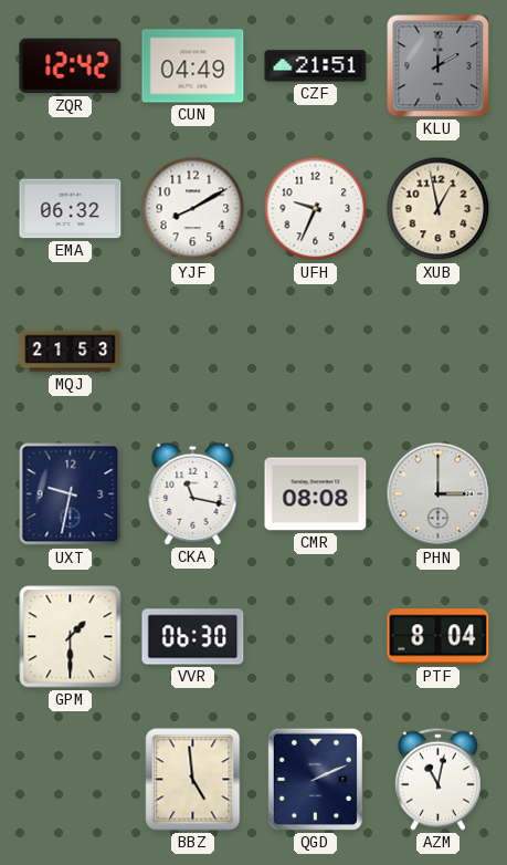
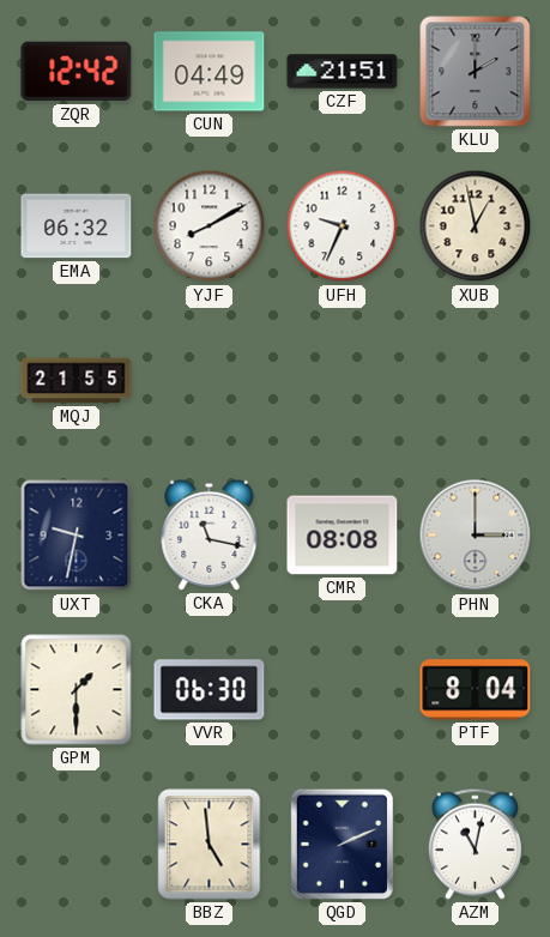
MQJ: 21:53 -> 21:55
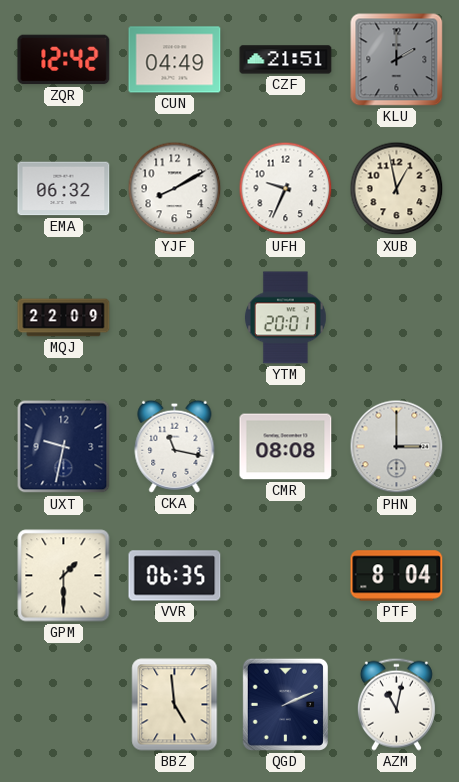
MQJ: 21:55 -> 22:09
YTM: none -> 20:01
VVR: 06:30 -> 06:35
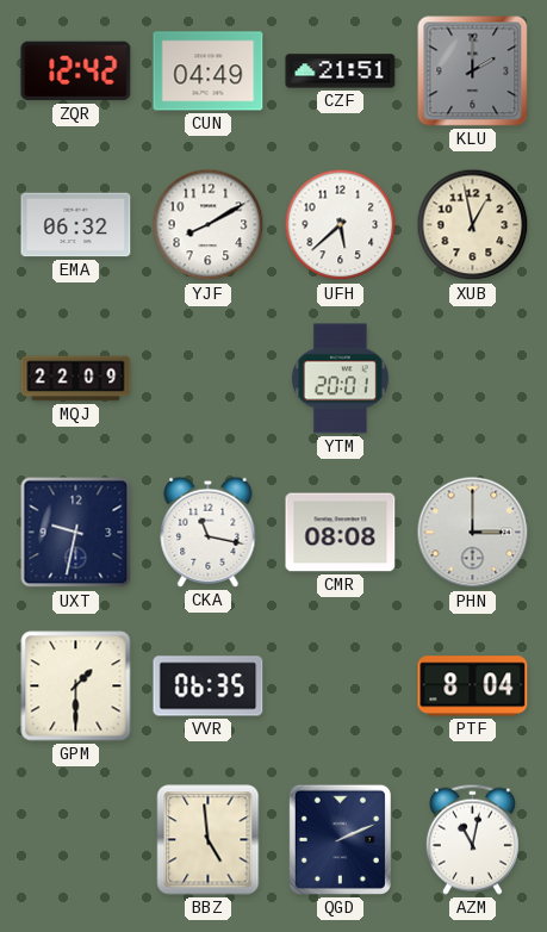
UFH: 9:34 -> 5:38
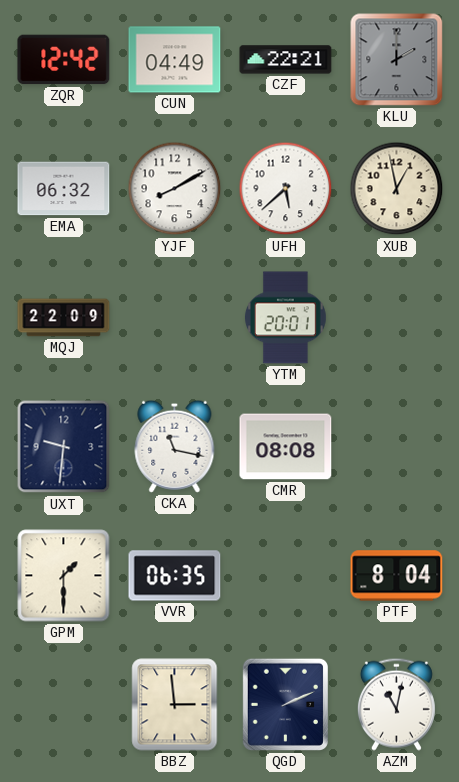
CZF: 21:51 -> 22:21
UXT: 9:32 -> 9:31
PHN: 3:00 -> none
BBZ: 4:59 -> 2:59
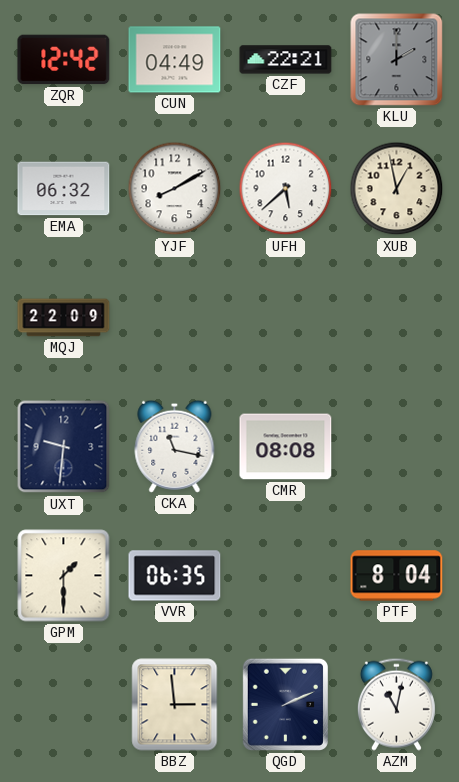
YTM: 20:01 -> none
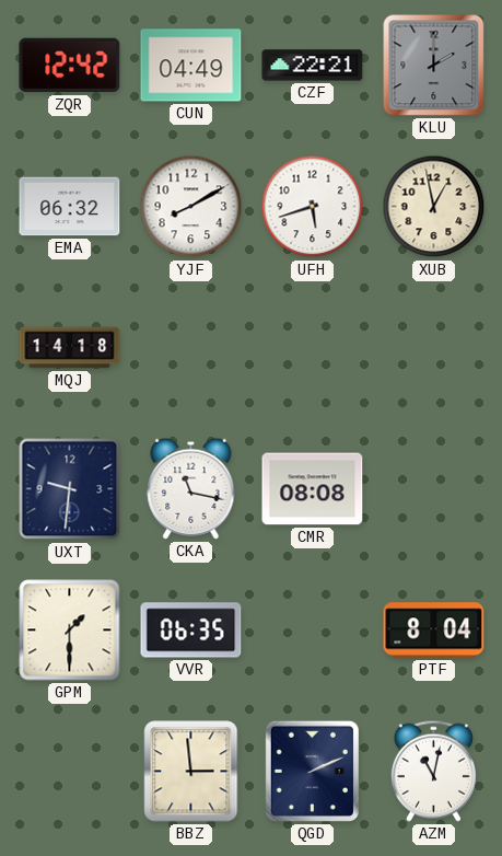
UFH: 5:38 -> 5:42
MQJ: 22:09 -> 14:18
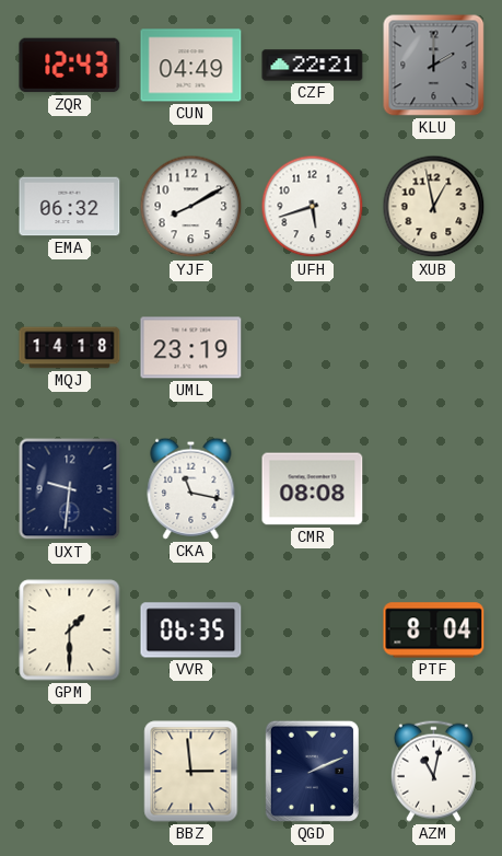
ZQR: 12:42 -> 12:43
UML: none -> 23:19
